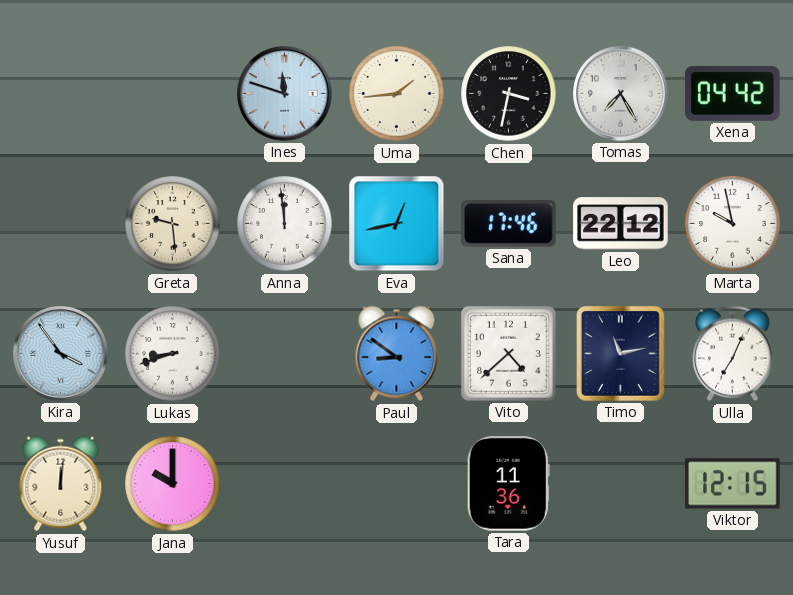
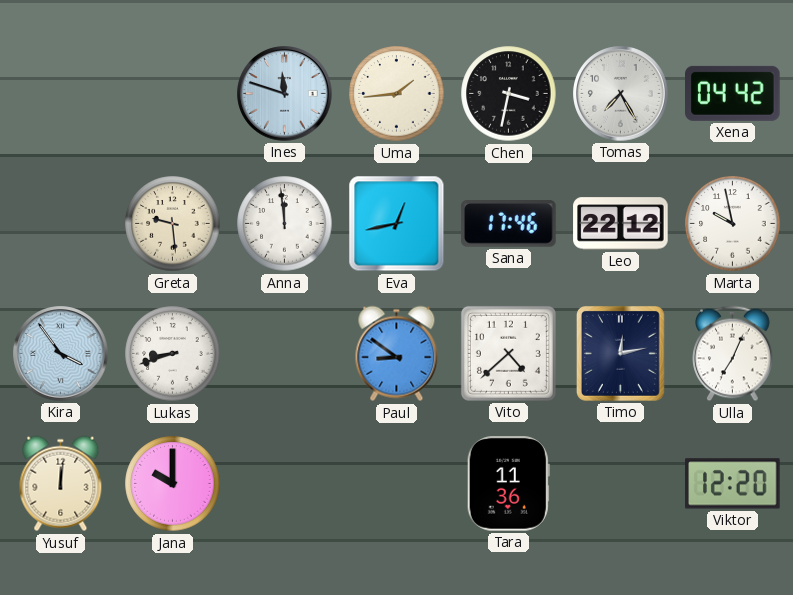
Timo: 11:13 -> 12:13
Viktor: 12:15 -> 12:20
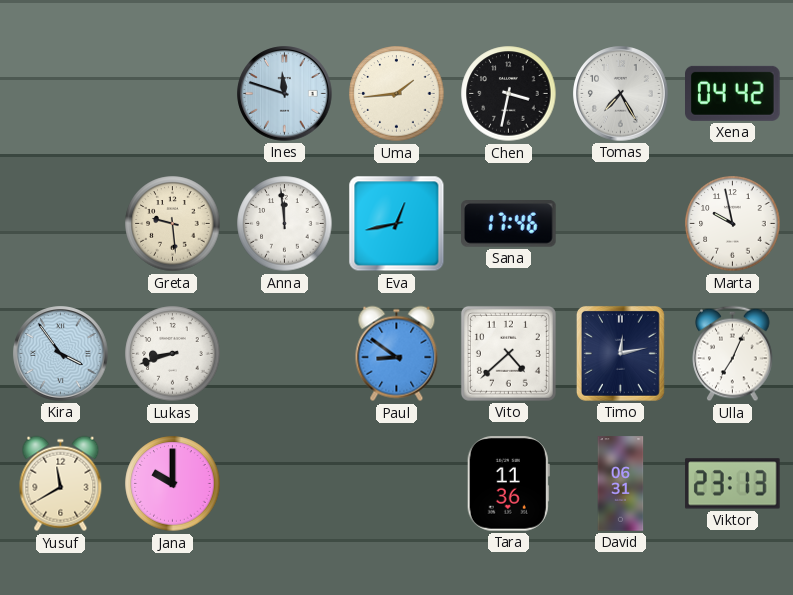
Leo: 22:12 -> none
Yusuf: 12:01 -> 11:40
David: none -> 06:31
Viktor: 12:20 -> 23:13
